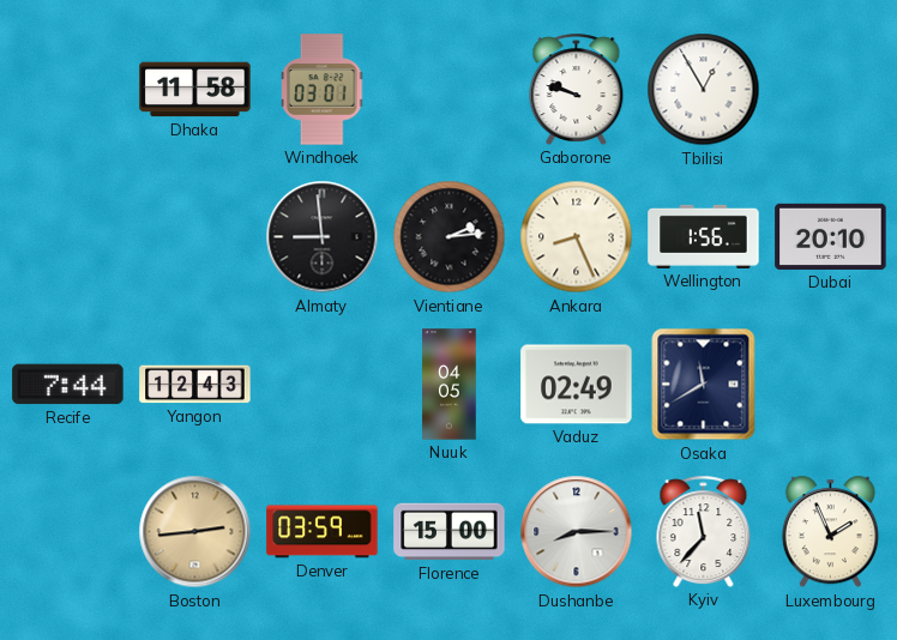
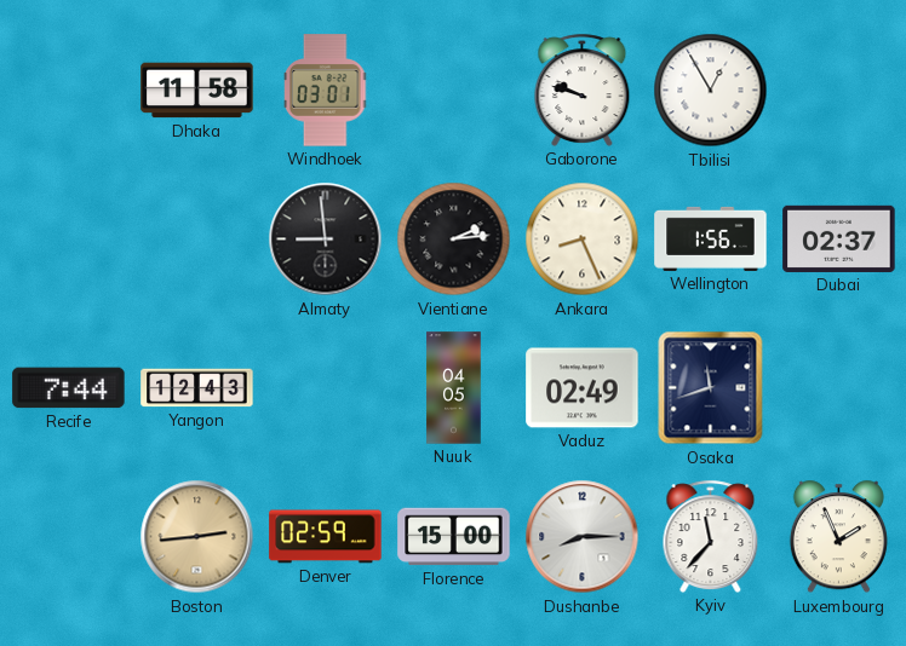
Dubai: 20:10 -> 02:37
Osaka: 11:40 -> 11:42
Denver: 03:59 -> 02:59
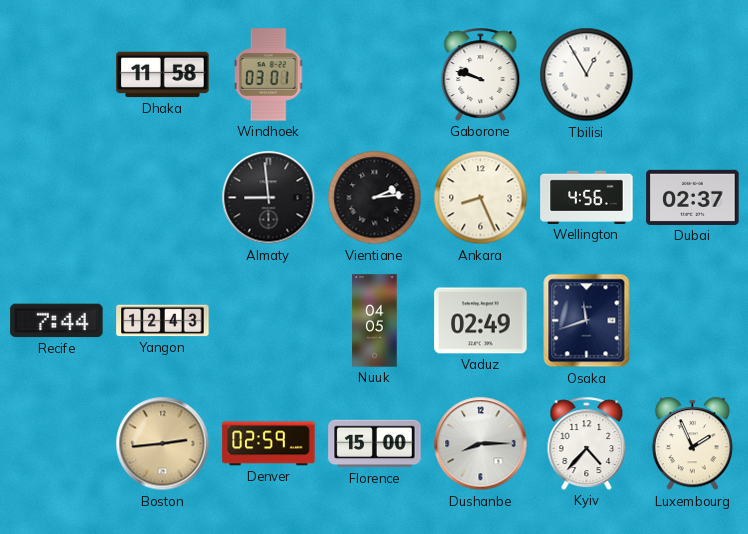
Wellington: 1:56 -> 4:56
Kyiv: 11:37 -> 4:37
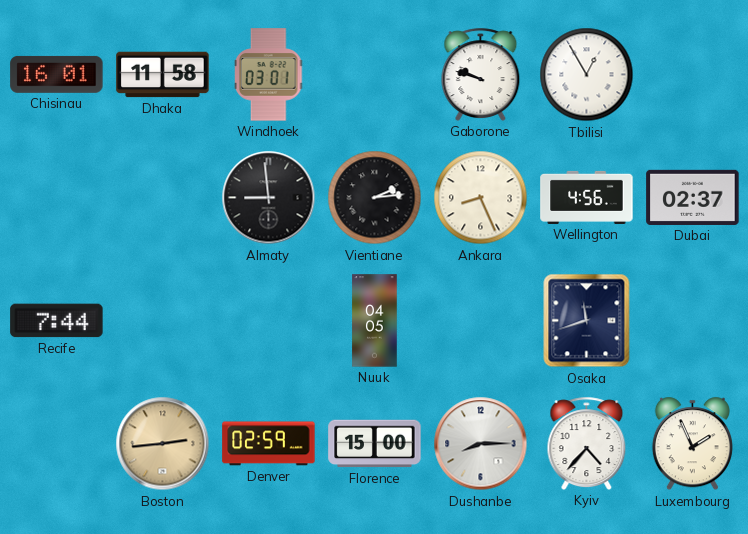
Chisinau: none -> 16:01
Yangon: 12:43 -> none
Vaduz: 02:49 -> none
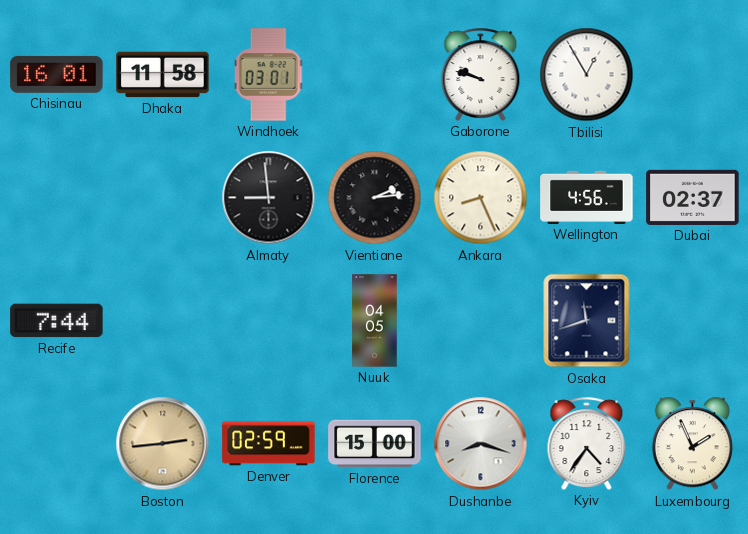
Dushanbe: 8:15 -> 8:18
Kyiv: 4:37 -> 4:36
